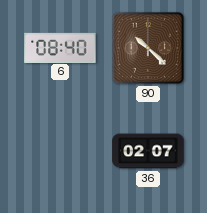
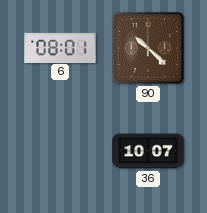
6: 08:40 -> 08:01
36: 02:07 -> 10:07
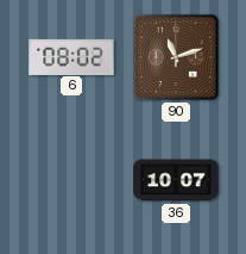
6: 08:01 -> 08:02
90: 10:22 -> 11:12
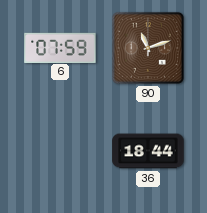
6: 08:02 -> 07:59
36: 10:07 -> 18:44
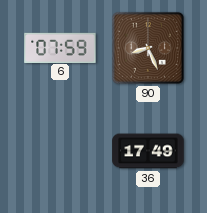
90: 11:12 -> 8:26
36: 18:44 -> 17:49
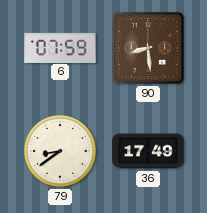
90: 8:26 -> 8:29
79: none -> 8:39
